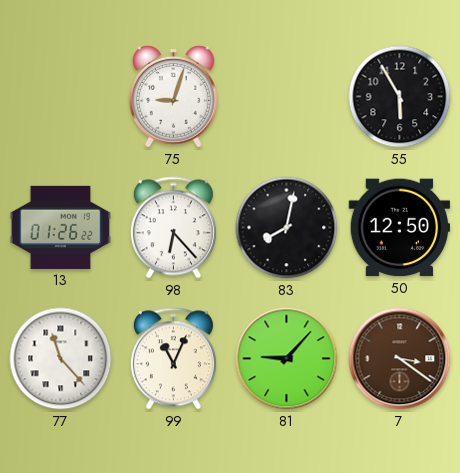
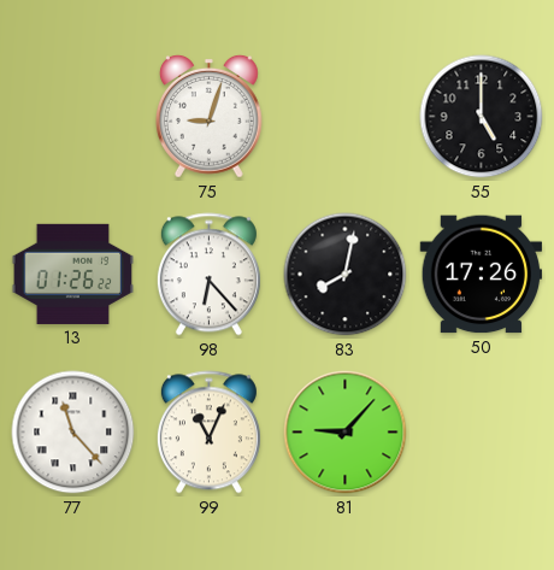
55: 5:55 -> 5:00
50: 12:50 -> 17:26
7: 3:21 -> none
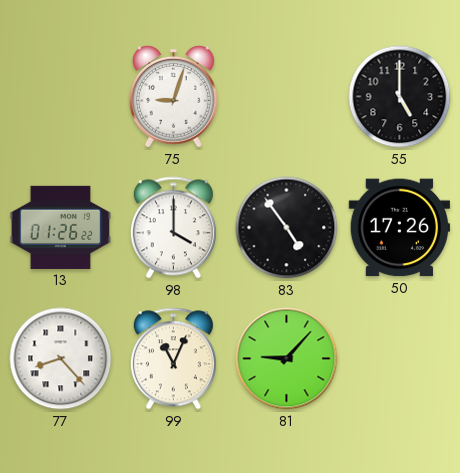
98: 6:23 -> 4:00
83: 8:02 -> 4:54
77: 11:23 -> 8:23
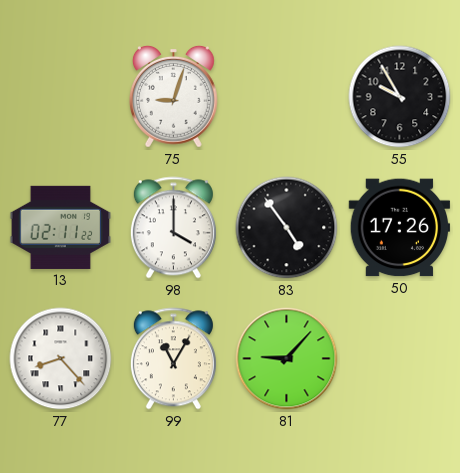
55: 5:00 -> 9:55
13: 01:26 -> 02:11
99: 11:04 -> 11:05
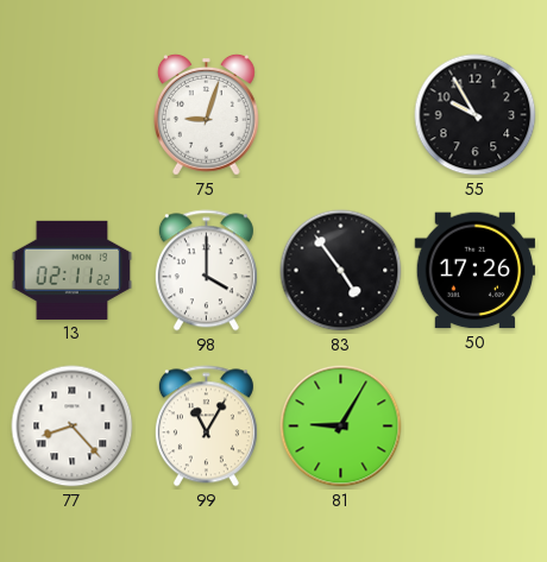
81: 9:07 -> 9:05
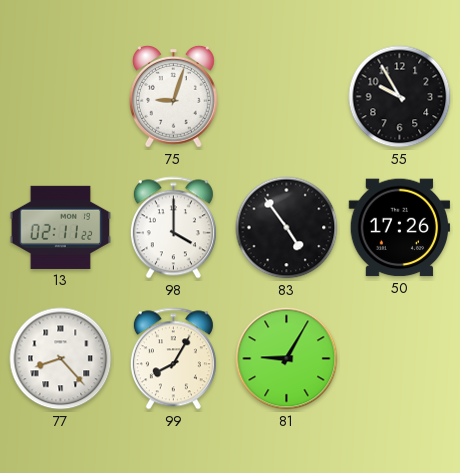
99: 11:05 -> 8:05
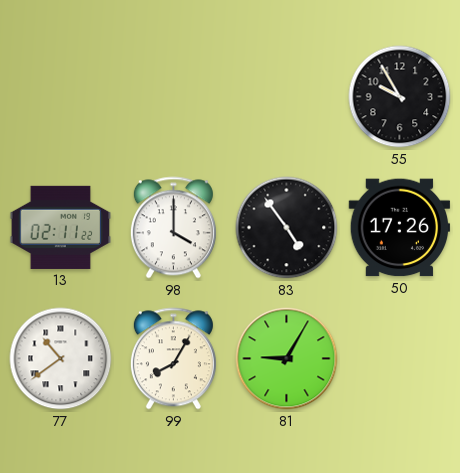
75: 9:03 -> none
77: 8:23 -> 10:39
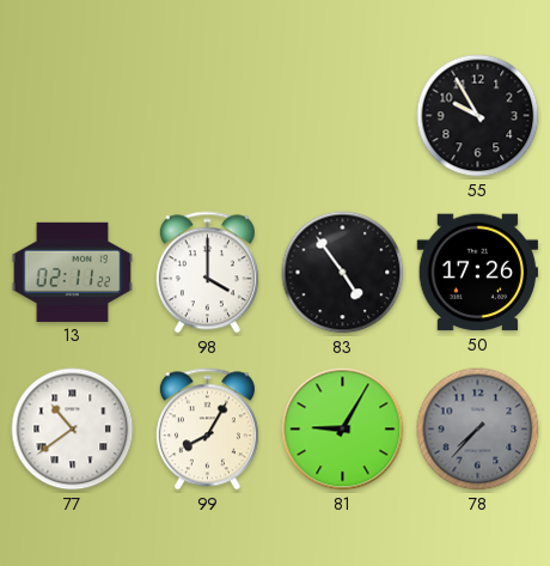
78: none -> 7:37
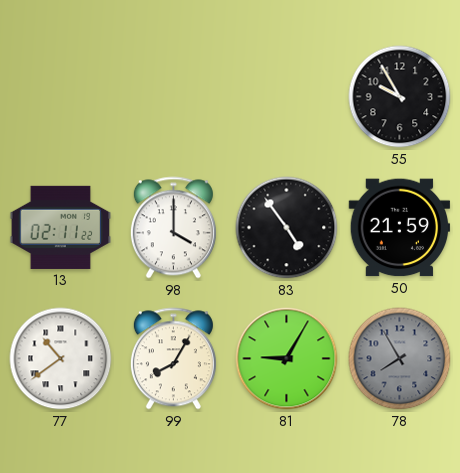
50: 17:26 -> 21:59
78: 7:37 -> 7:55
